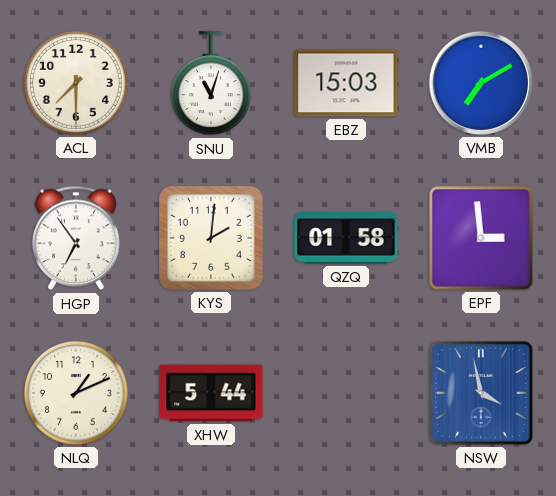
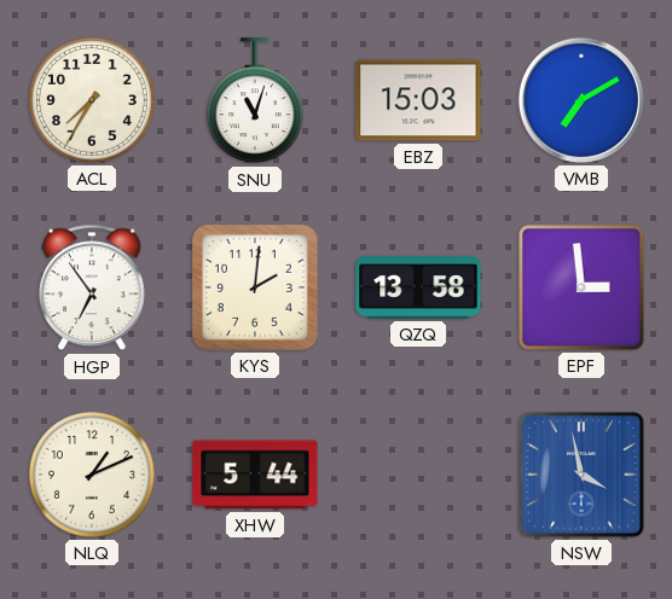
ACL: 7:30 -> 7:35
QZQ: 01:58 -> 13:58
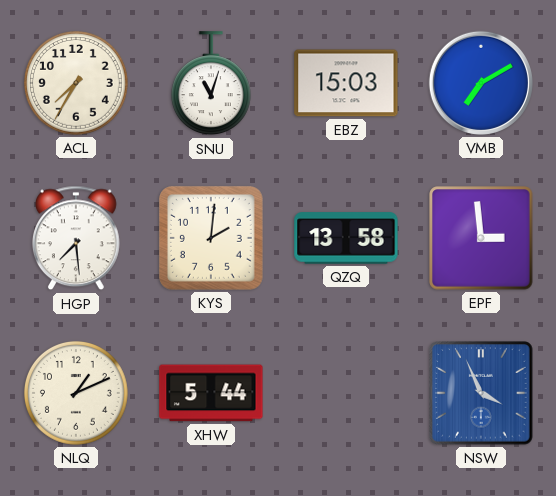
HGP: 6:54 -> 7:29
NSW: 3:58 -> 3:56
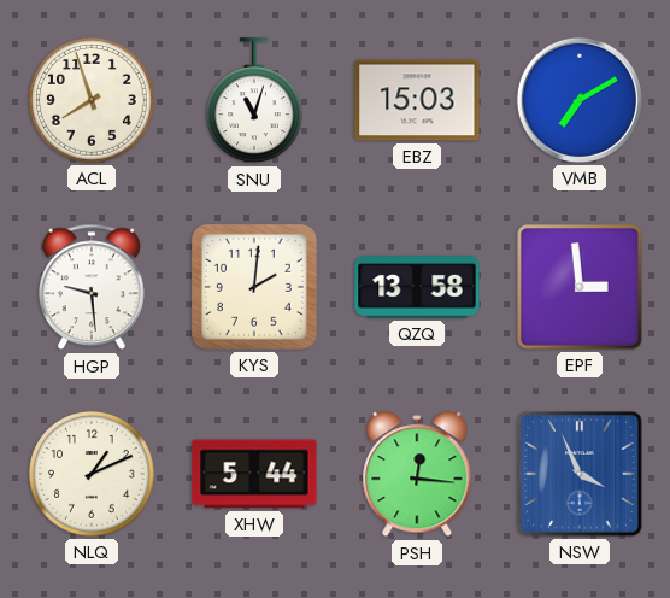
ACL: 7:35 -> 7:57
HGP: 7:29 -> 9:29
PSH: none -> 12:16
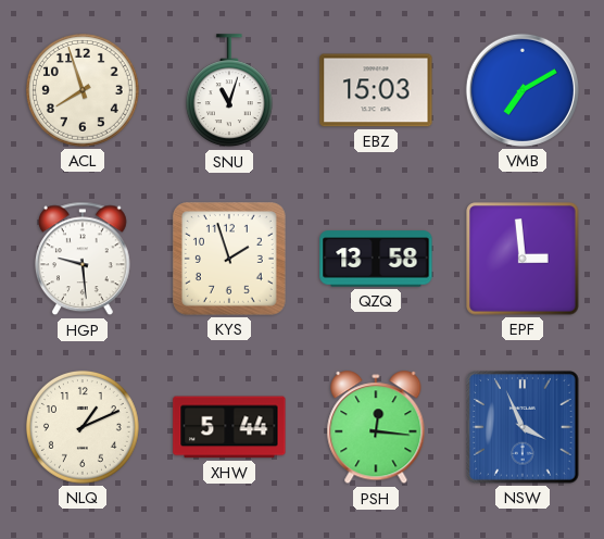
KYS: 2:01 -> 1:57
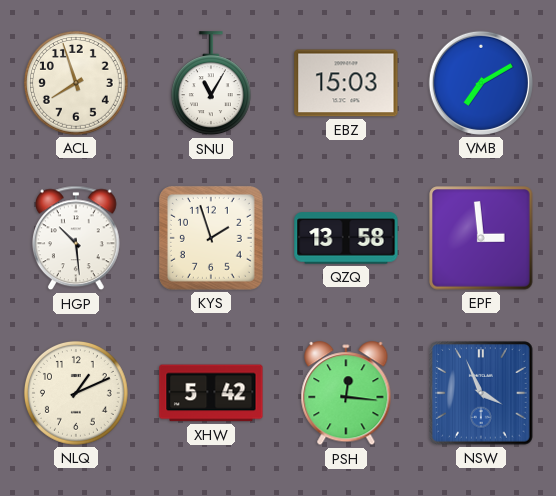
SNU: 11:03 -> 11:05
HGP: 9:29 -> 10:29
XHW: 5:44 -> 5:42
